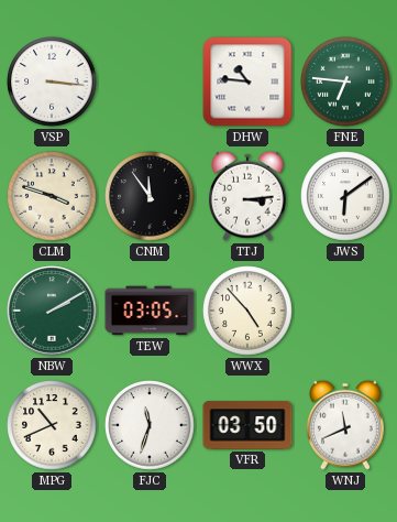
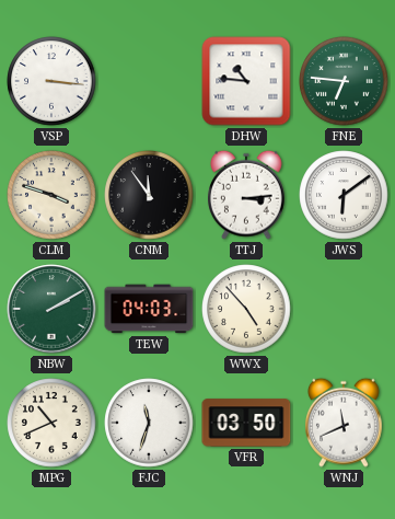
TEW: 03:05 -> 04:03
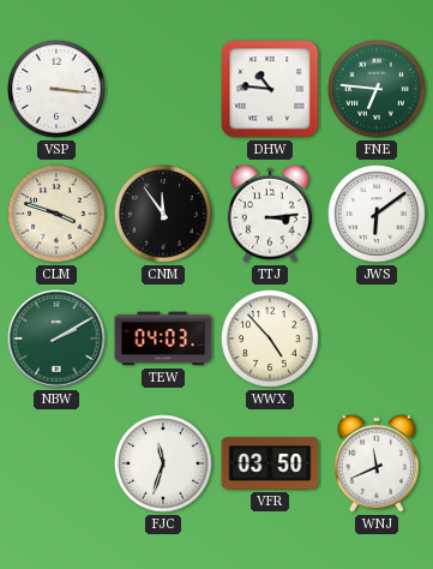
MPG: 10:41 -> none
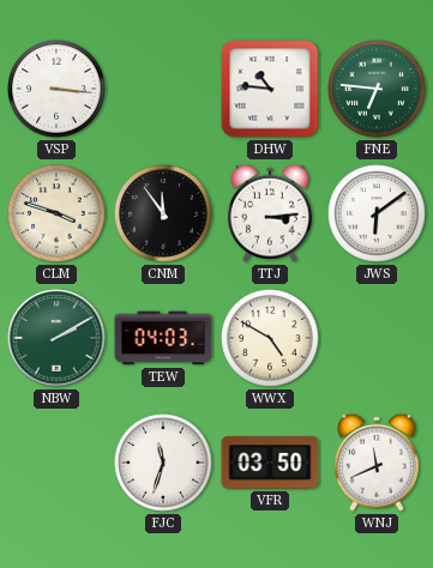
WWX: 4:53 -> 4:50
